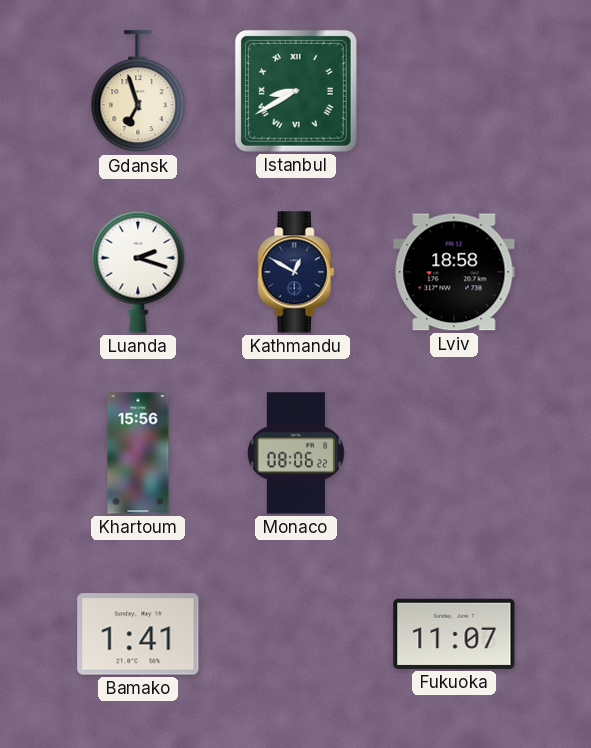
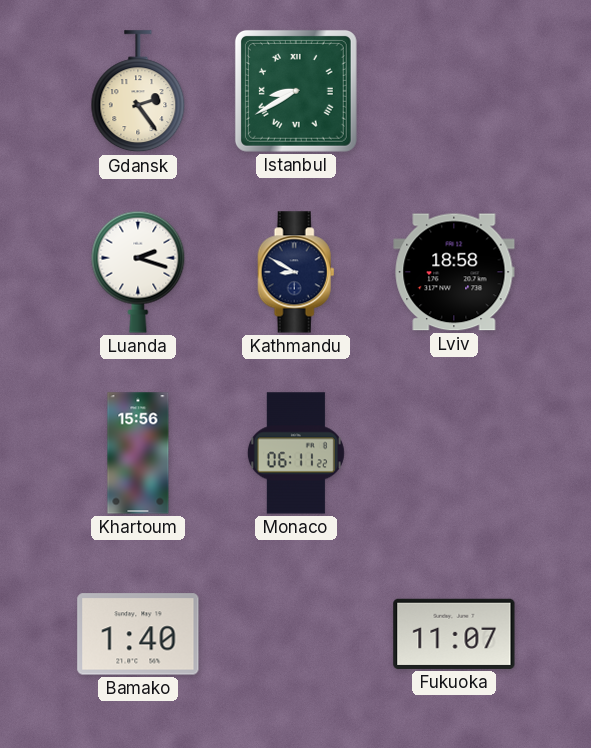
Gdansk: 6:57 -> 2:24
Kathmandu: 12:50 -> 8:50
Monaco: 08:06 -> 06:11
Bamako: 1:41 -> 1:40
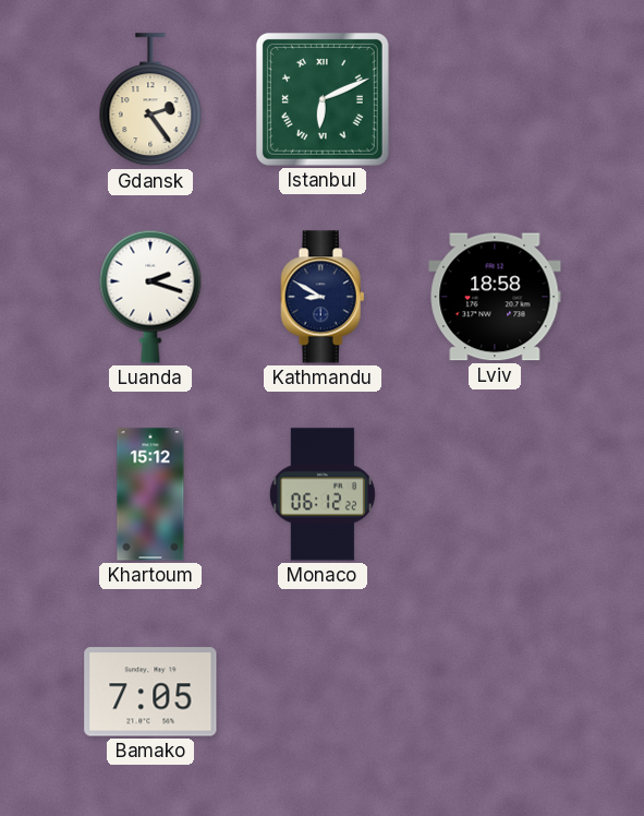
Istanbul: 8:40 -> 6:11
Khartoum: 15:56 -> 15:12
Monaco: 06:11 -> 06:12
Bamako: 1:40 -> 7:05
Fukuoka: 11:07 -> none
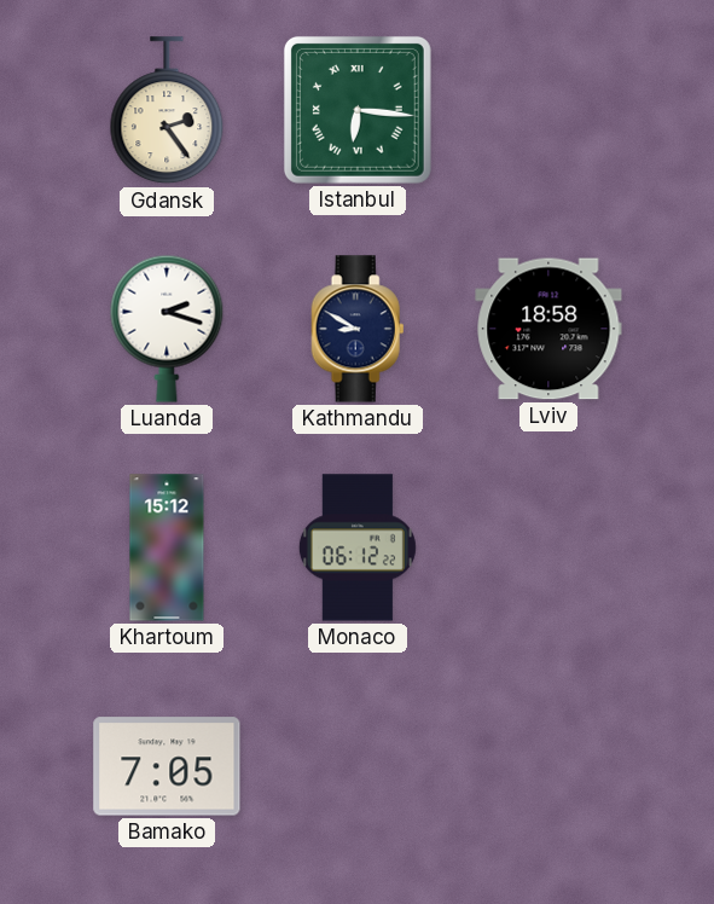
Istanbul: 6:11 -> 6:16
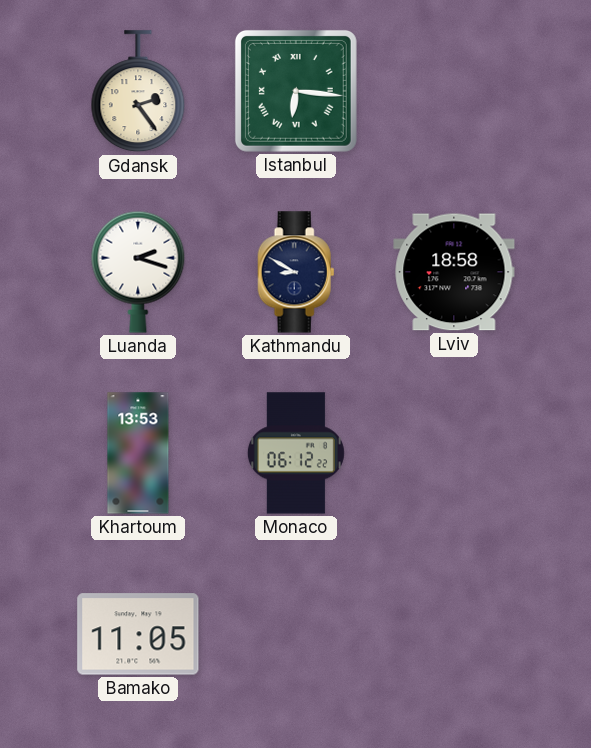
Khartoum: 15:12 -> 13:53
Bamako: 7:05 -> 11:05
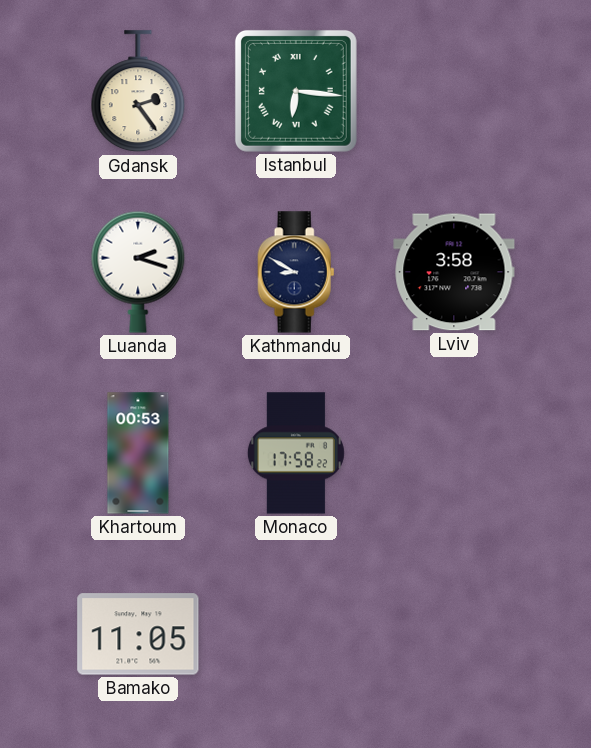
Lviv: 18:58 -> 3:58
Khartoum: 13:53 -> 00:53
Monaco: 06:12 -> 17:58
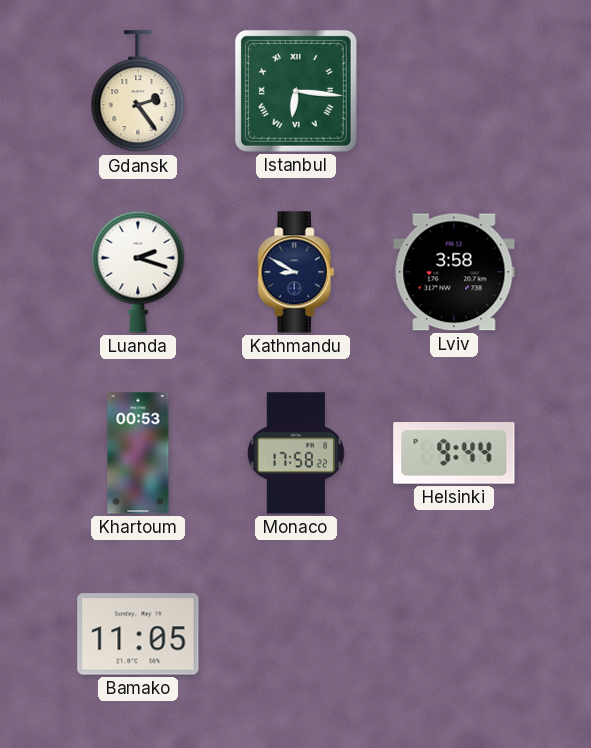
Helsinki: none -> 9:44
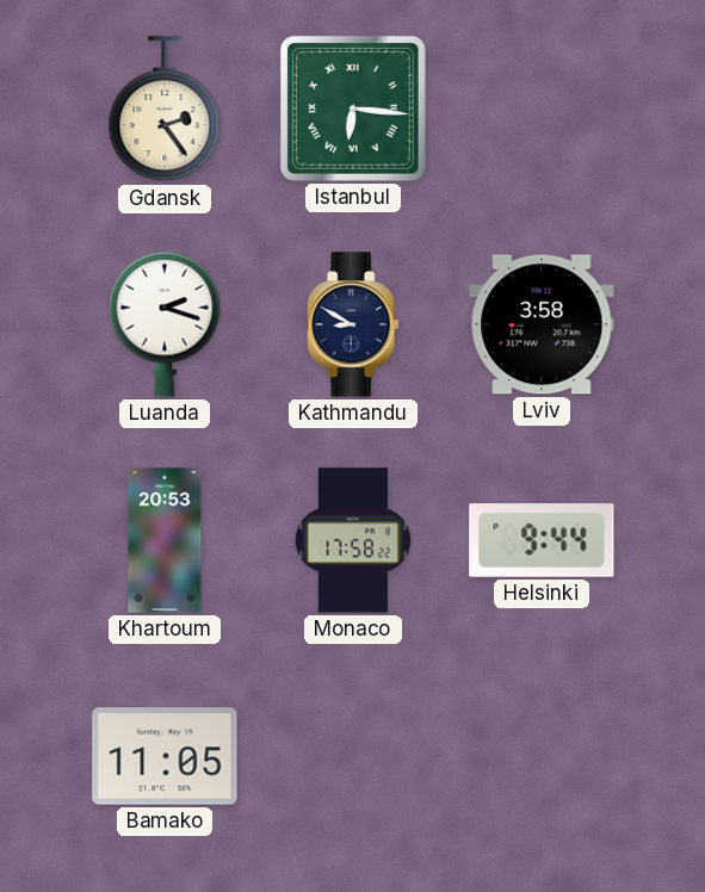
Khartoum: 00:53 -> 20:53
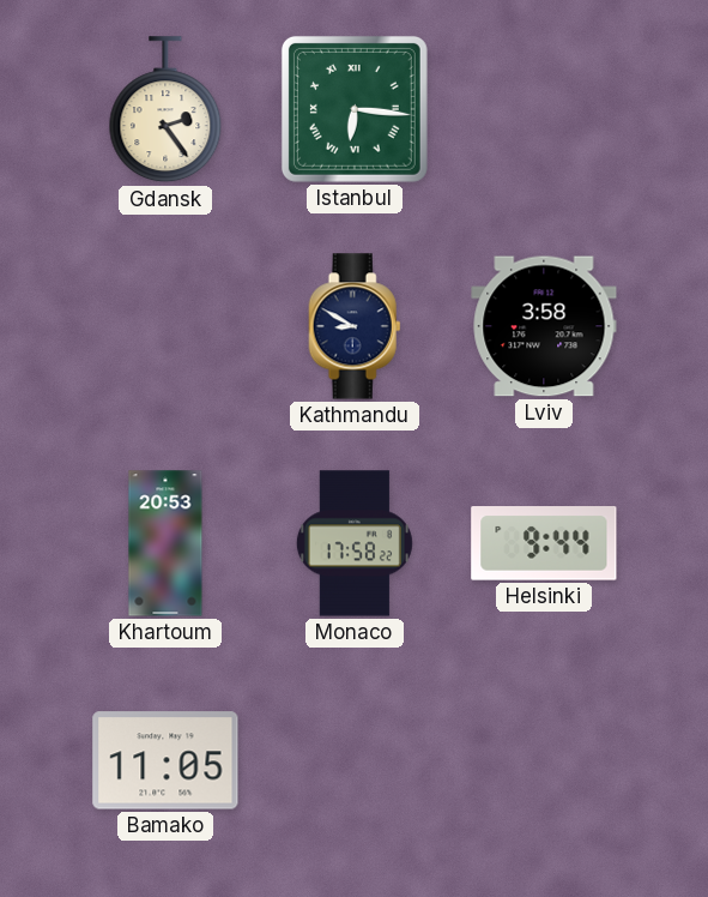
Luanda: 2:18 -> none
